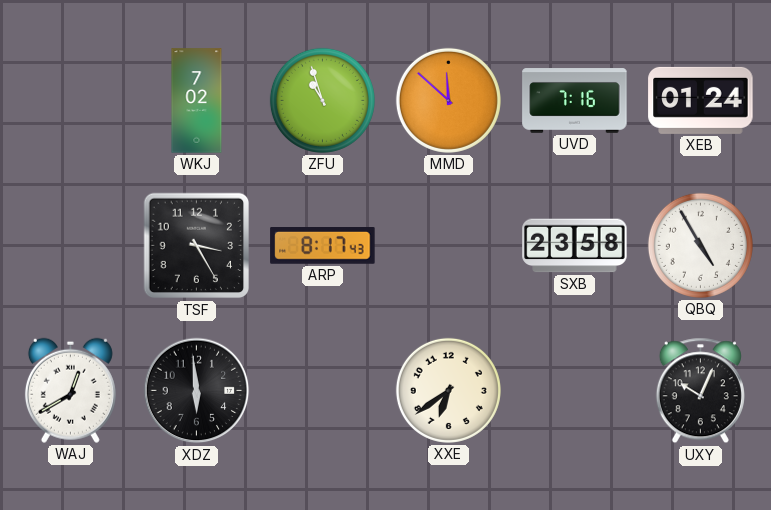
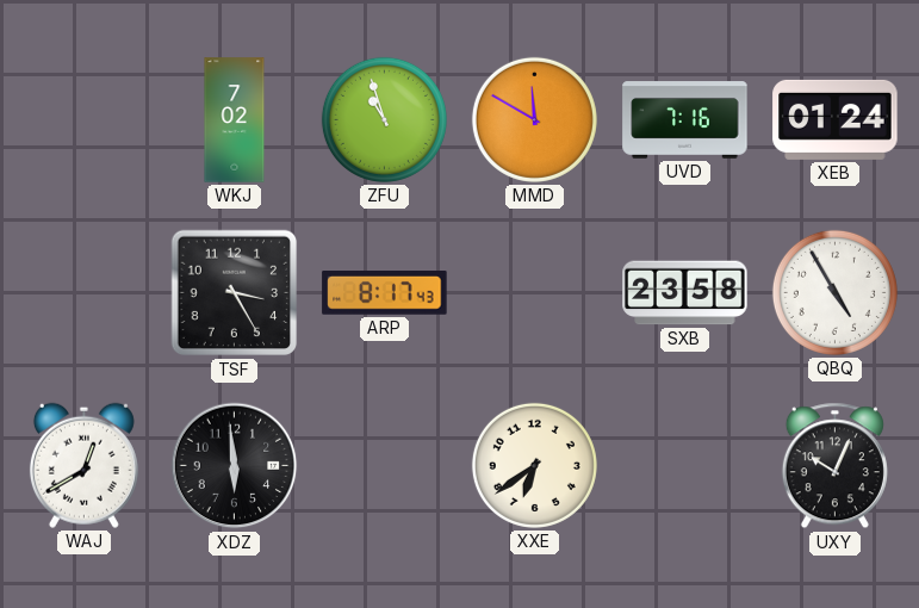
MMD: 11:52 -> 11:50
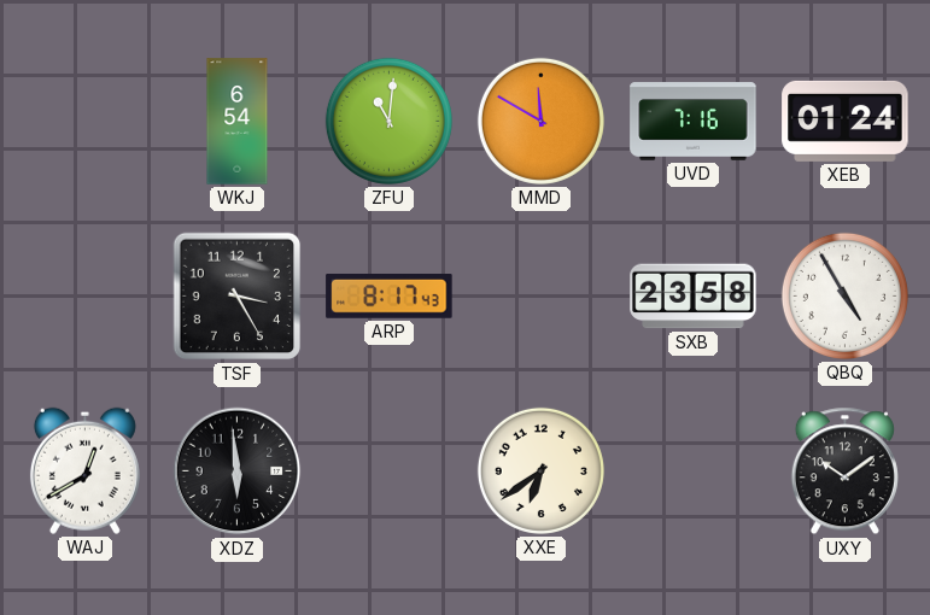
WKJ: 7:02 -> 6:54
ZFU: 10:57 -> 11:01
UXY: 10:04 -> 10:09
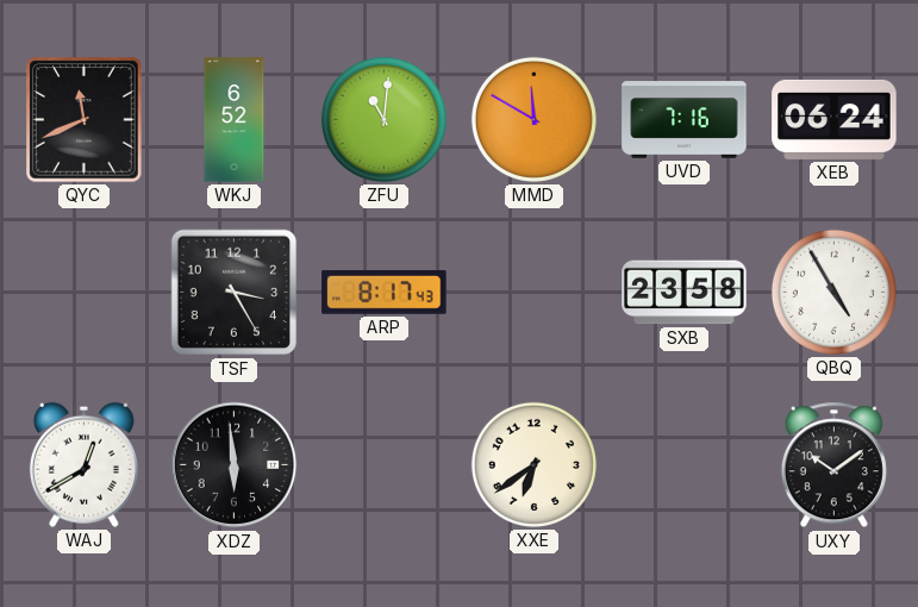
QYC: none -> 11:41
WKJ: 6:54 -> 6:52
XEB: 01:24 -> 06:24
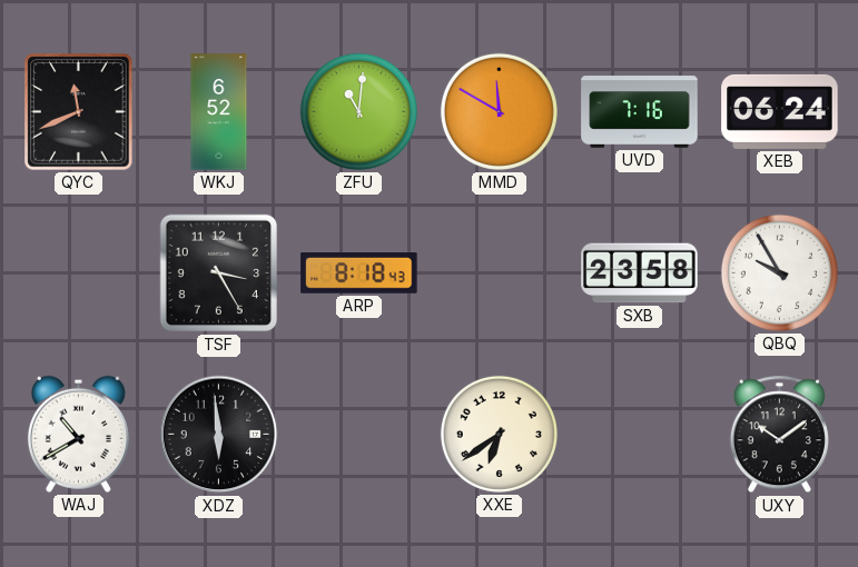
ARP: 8:17 -> 8:18
QBQ: 4:55 -> 9:55
WAJ: 12:40 -> 10:40
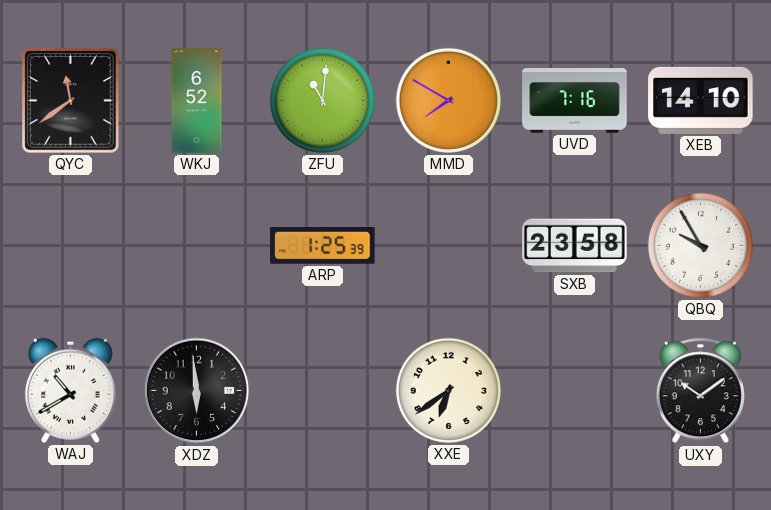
QYC: 11:41 -> 11:39
MMD: 11:50 -> 7:50
XEB: 06:24 -> 14:10
TSF: 3:25 -> none
ARP: 8:18 -> 1:25
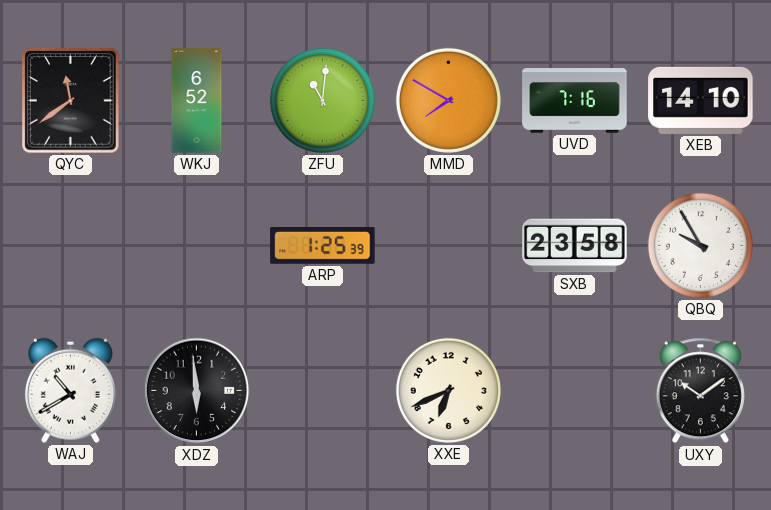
XXE: 6:39 -> 6:41
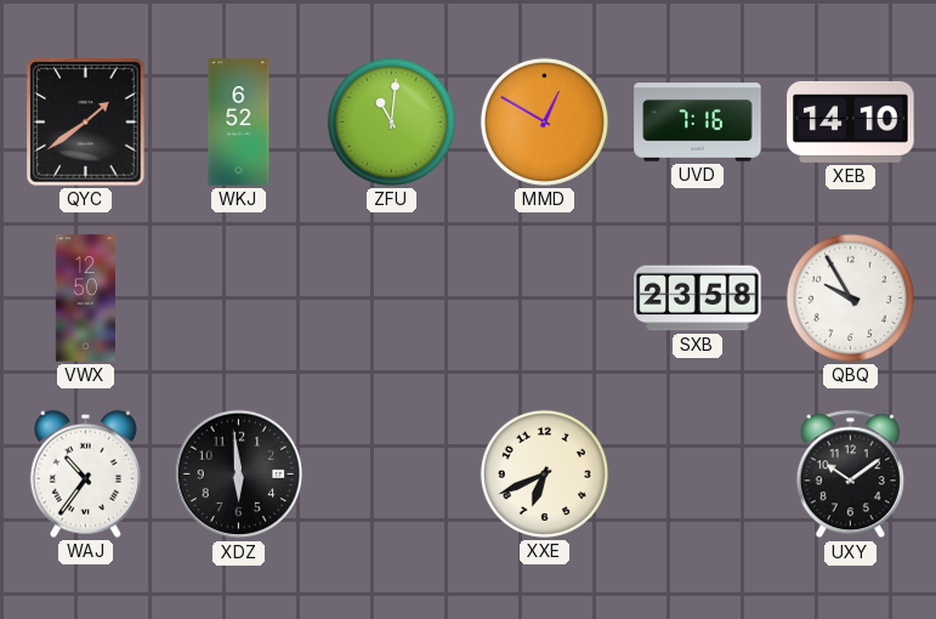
QYC: 11:39 -> 1:39
MMD: 7:50 -> 12:50
VWX: none -> 12:50
ARP: 1:25 -> none
WAJ: 10:40 -> 10:36
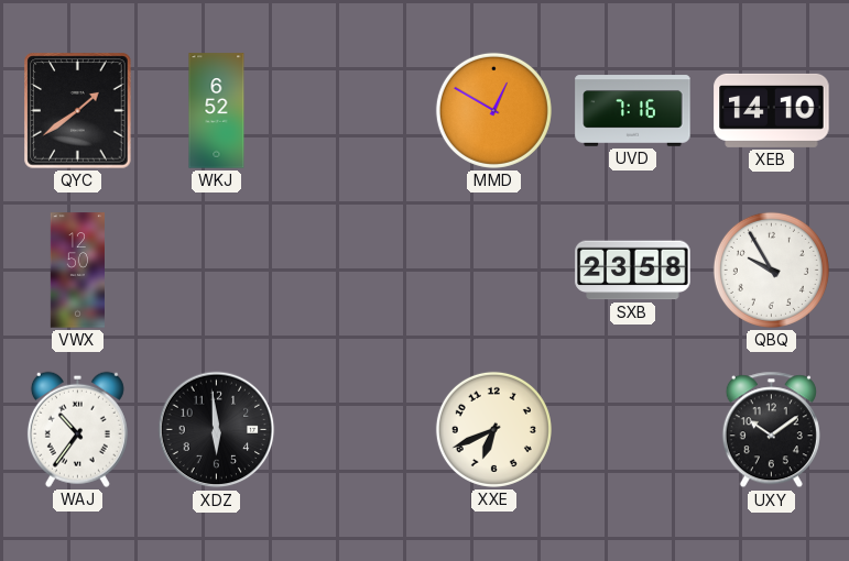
ZFU: 11:01 -> none
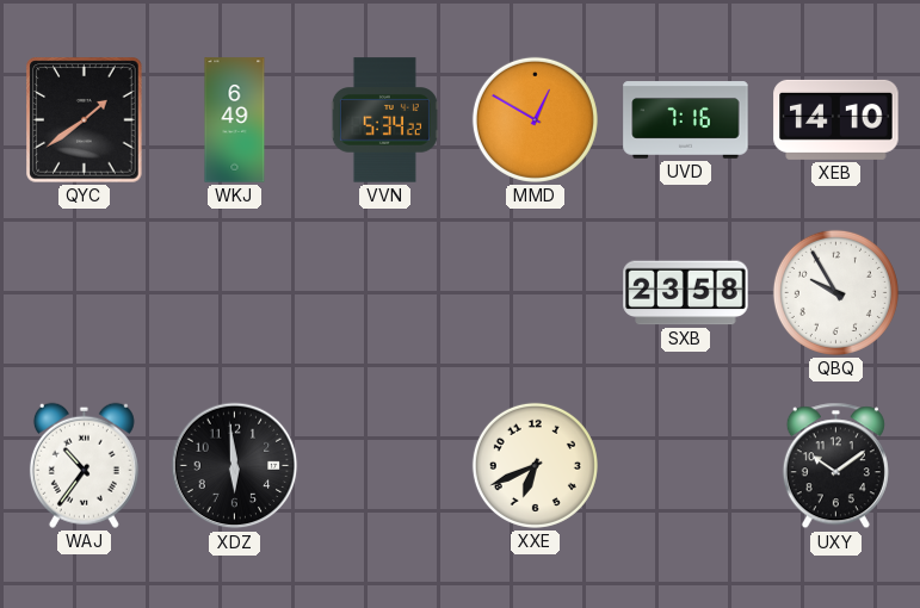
WKJ: 6:52 -> 6:49
VVN: none -> 5:34
VWX: 12:50 -> none
